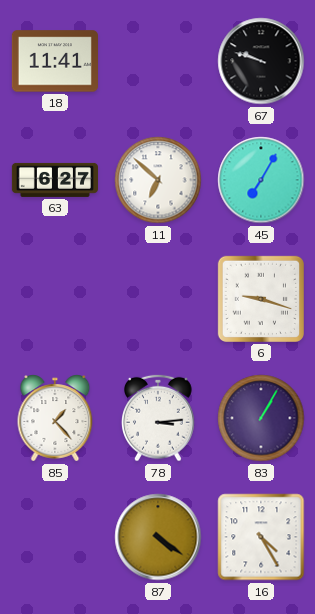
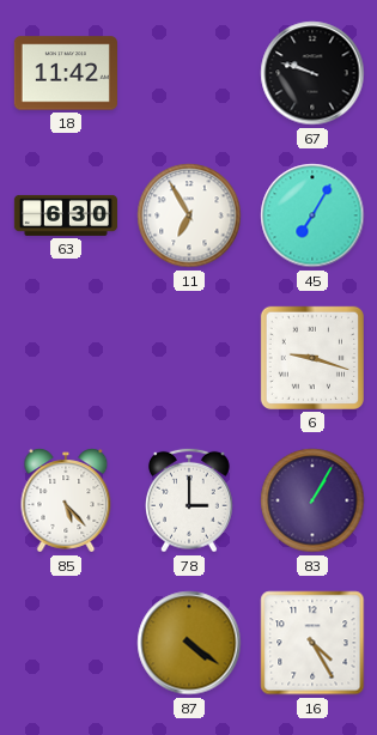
18: 11:41 -> 11:42
63: 6:27 -> 6:30
11: 6:52 -> 6:55
85: 1:23 -> 5:23
78: 3:14 -> 3:00
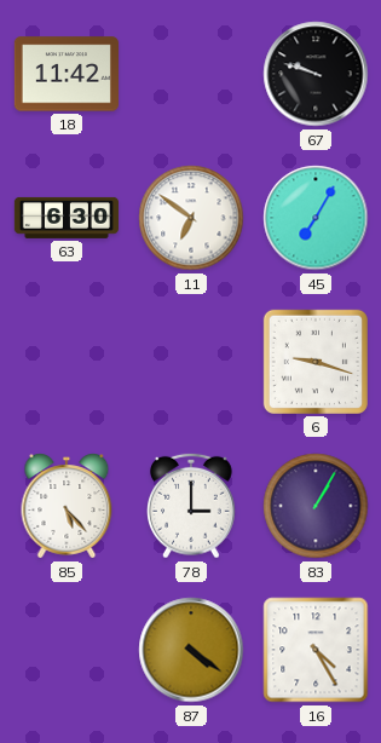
11: 6:55 -> 6:51
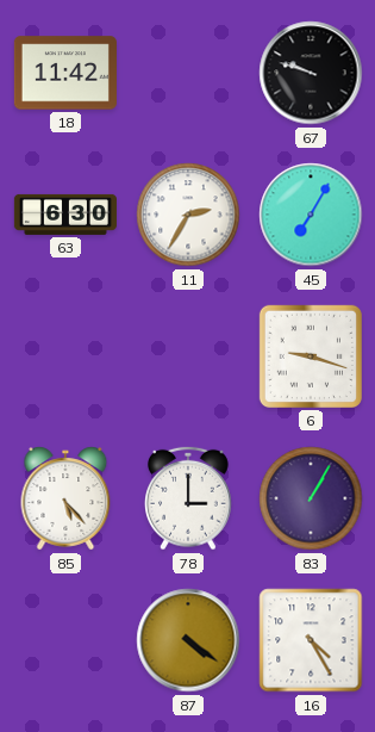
11: 6:51 -> 2:35
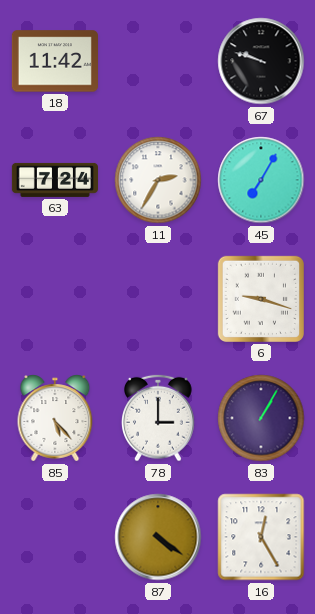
63: 6:30 -> 7:24
16: 4:25 -> 12:25
